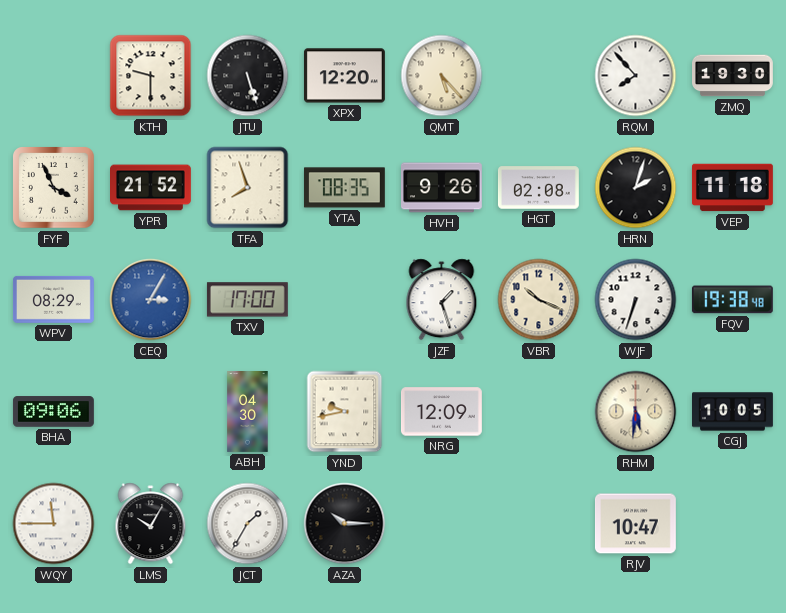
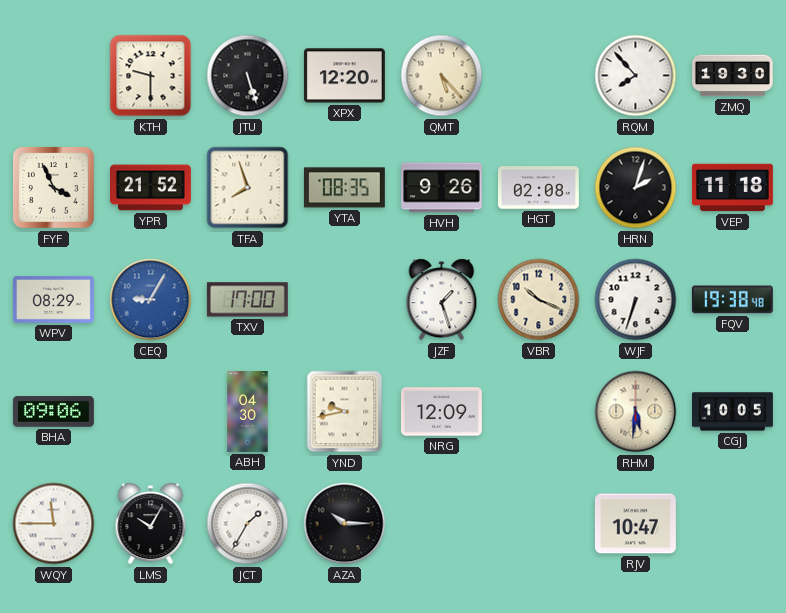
CEQ: 3:05 -> 9:05
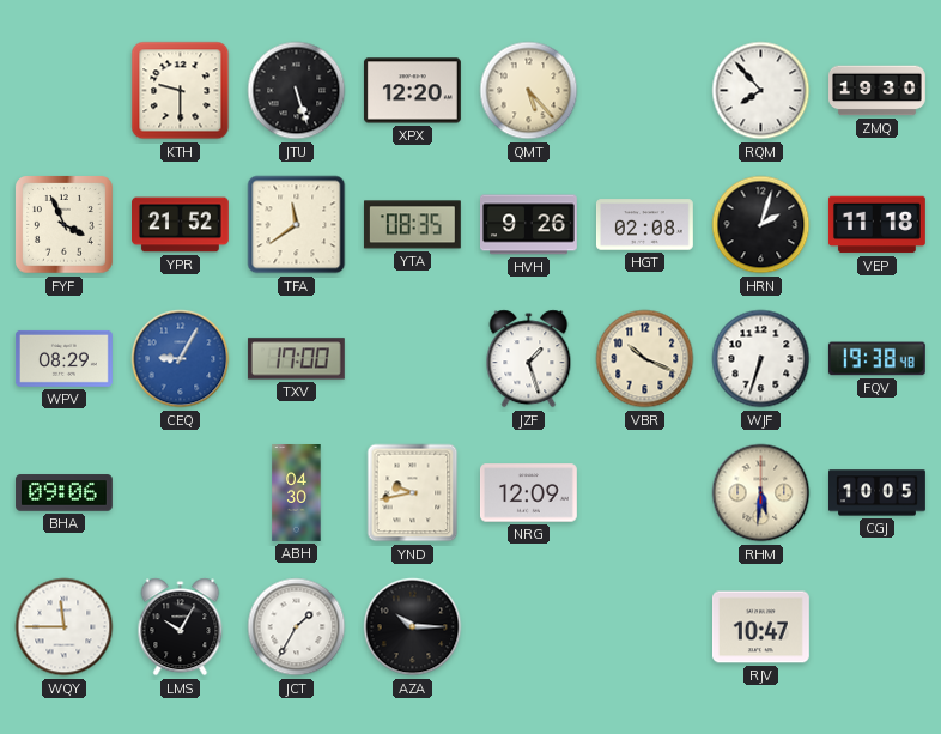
TFA: 7:57 -> 11:39
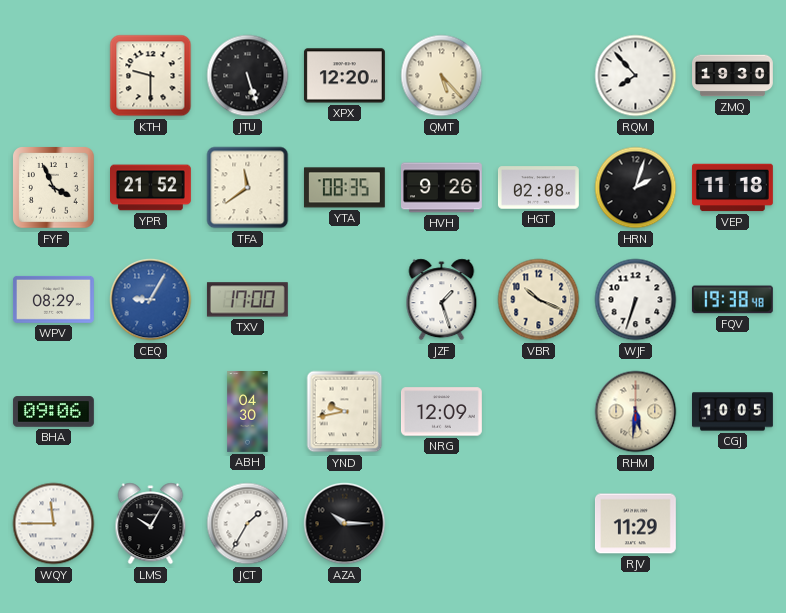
RJV: 10:47 -> 11:29
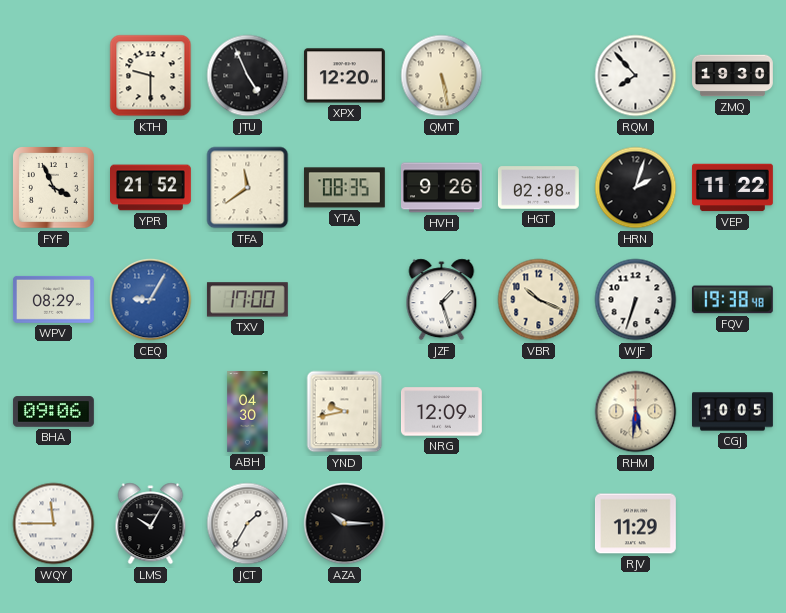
JTU: 5:27 -> 4:56
QMT: 5:23 -> 5:28
VEP: 11:18 -> 11:22
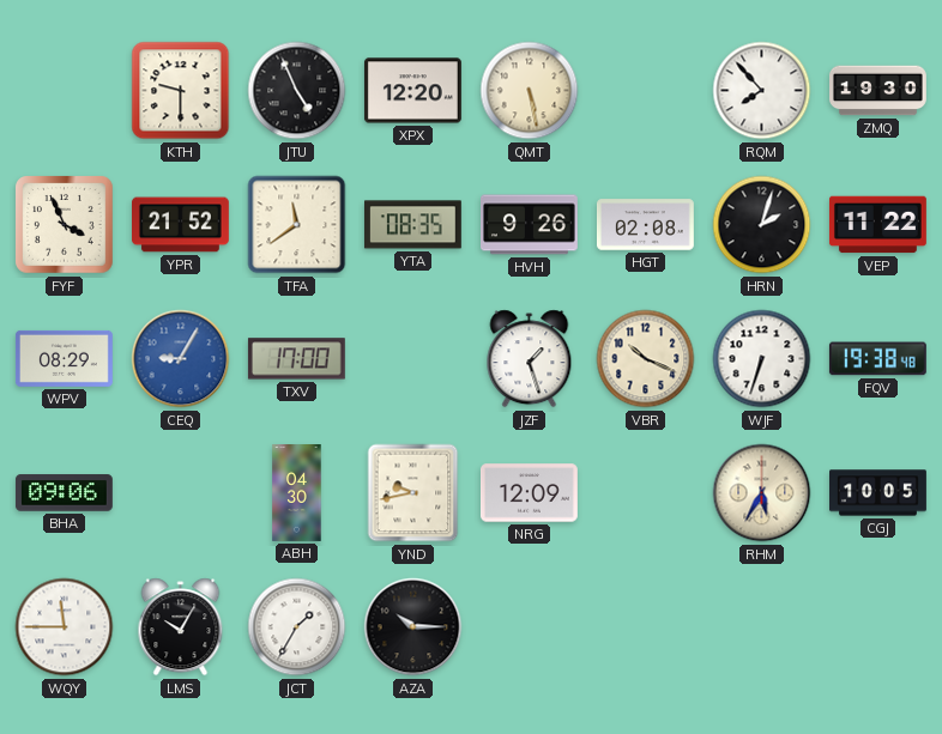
RHM: 5:31 -> 5:35
RJV: 11:29 -> none
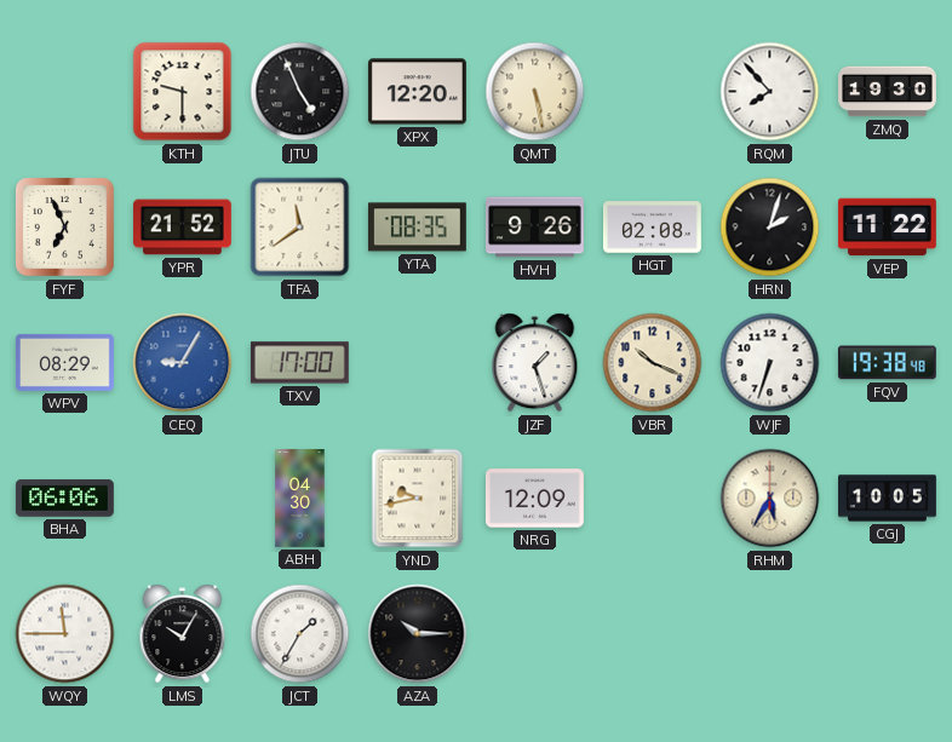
FYF: 3:56 -> 6:56
BHA: 09:06 -> 06:06
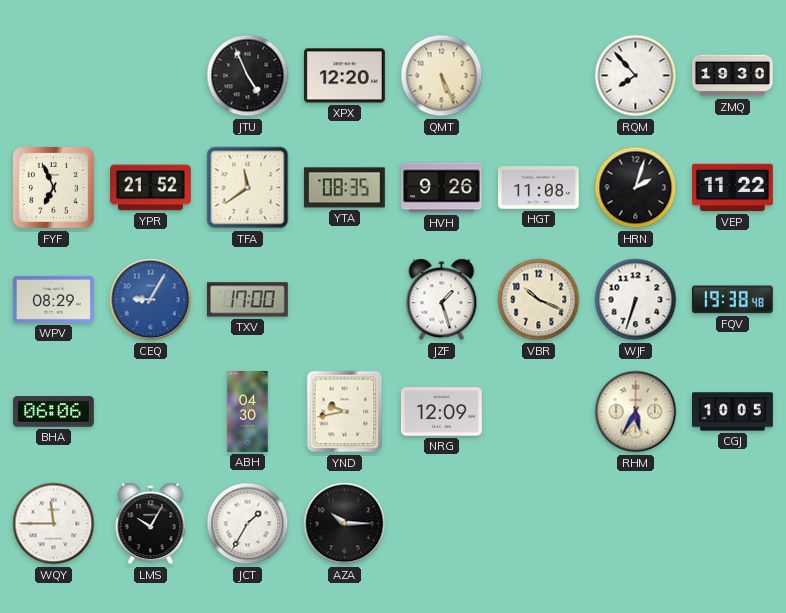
KTH: 9:30 -> none
QMT: 5:28 -> 5:26
HGT: 02:08 -> 11:08
